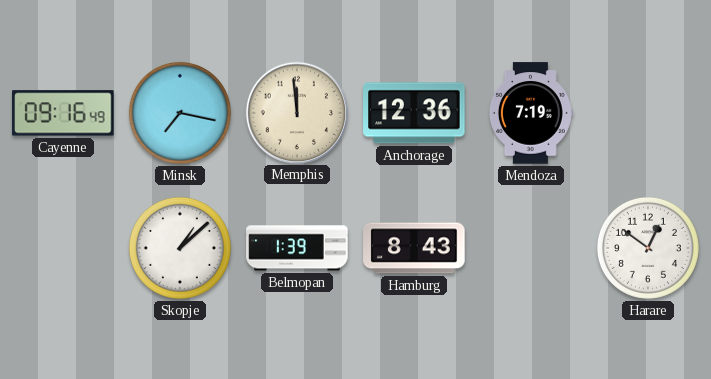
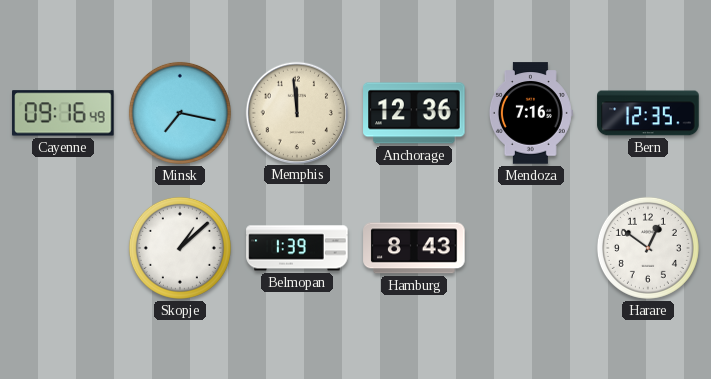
Mendoza: 7:19 -> 7:16
Bern: none -> 12:35
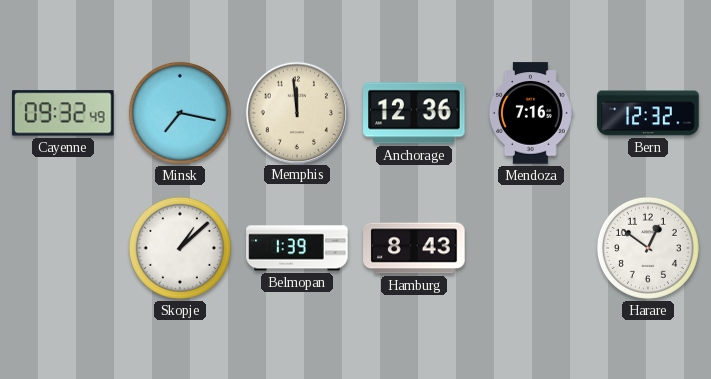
Cayenne: 09:16 -> 09:32
Bern: 12:35 -> 12:32
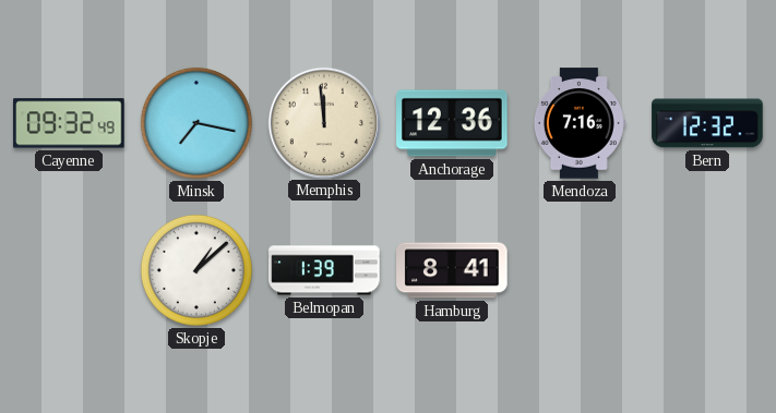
Hamburg: 8:43 -> 8:41
Harare: 12:51 -> none
